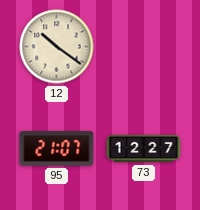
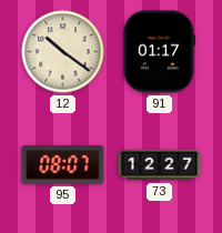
91: none -> 01:17
95: 21:07 -> 08:07
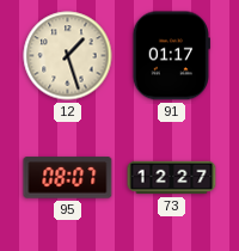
12: 10:21 -> 1:27
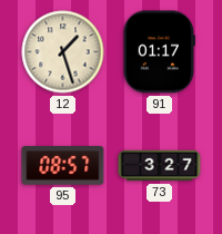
95: 08:07 -> 08:57
73: 12:27 -> 3:27
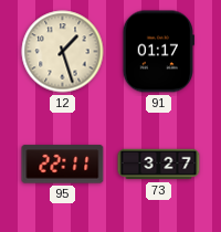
95: 08:57 -> 22:11
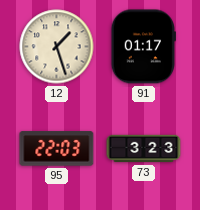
95: 22:11 -> 22:03
73: 3:27 -> 3:23
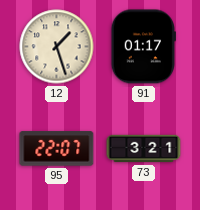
95: 22:03 -> 22:07
73: 3:23 -> 3:21
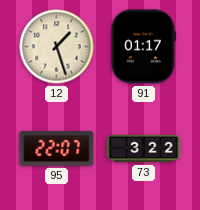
73: 3:21 -> 3:22
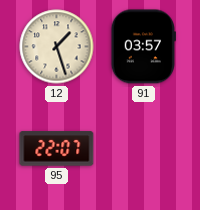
91: 01:17 -> 03:57
73: 3:22 -> none
